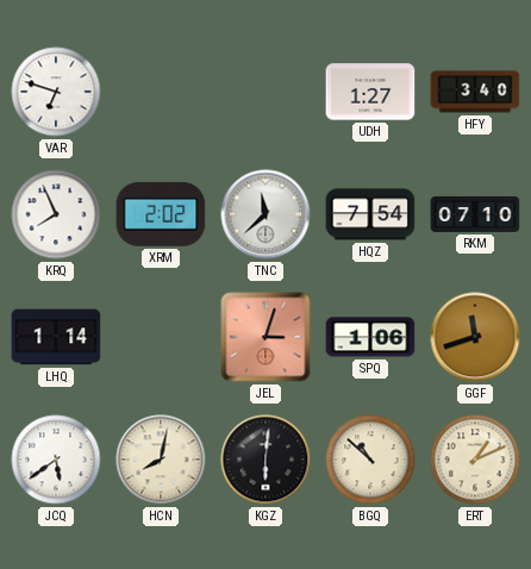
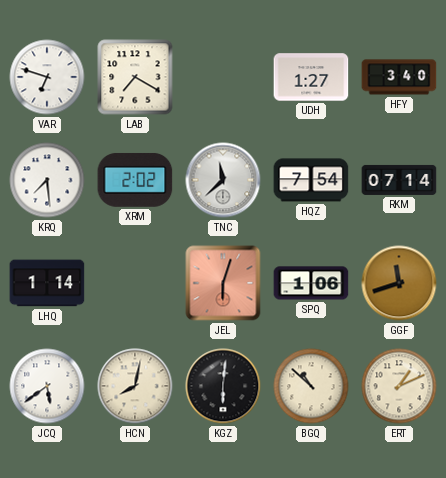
LAB: none -> 7:20
KRQ: 7:56 -> 7:29
RKM: 07:10 -> 07:14
JEL: 3:03 -> 6:03
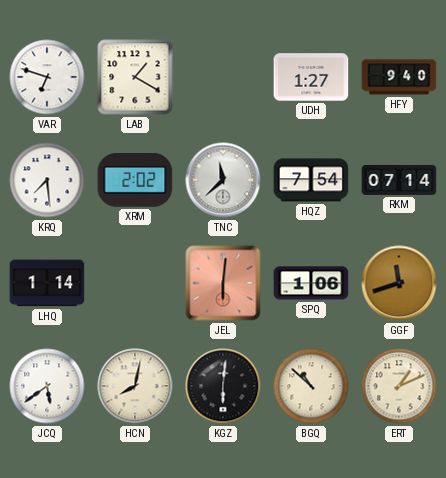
LAB: 7:20 -> 1:20
HFY: 3:40 -> 9:40
JEL: 6:03 -> 6:01
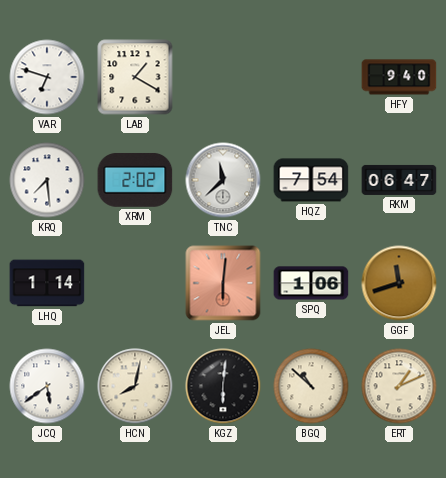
UDH: 1:27 -> none
RKM: 07:14 -> 06:47
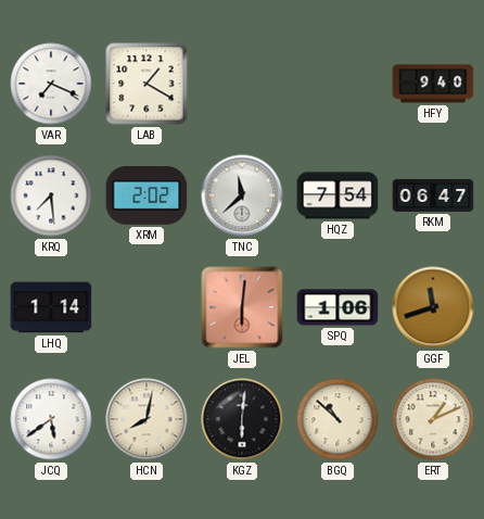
VAR: 6:48 -> 7:19
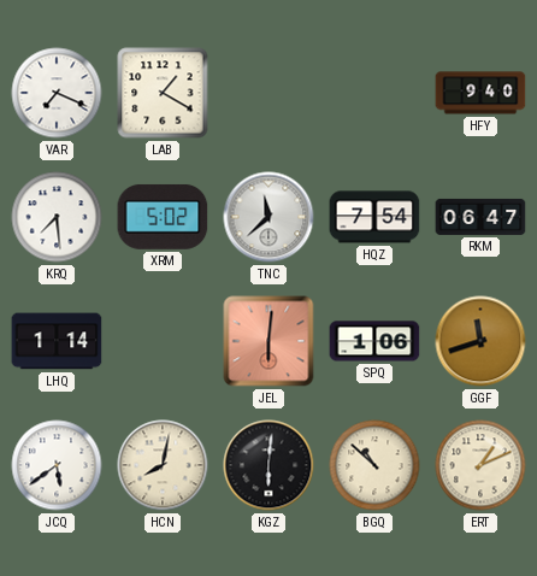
XRM: 2:02 -> 5:02
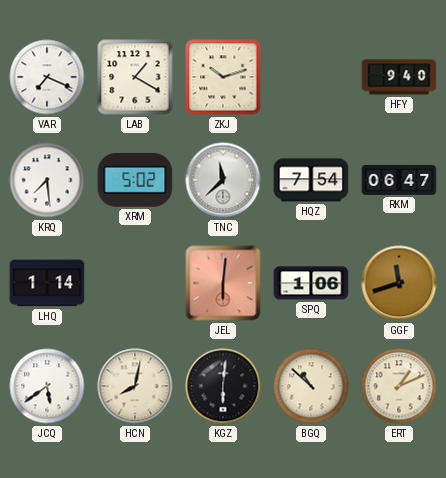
ZKJ: none -> 10:12
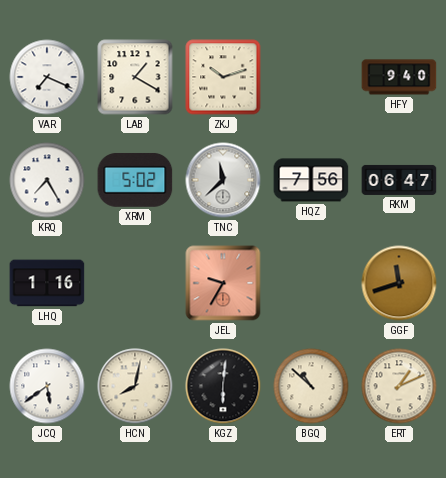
KRQ: 7:29 -> 7:25
HQZ: 7:54 -> 7:56
LHQ: 1:14 -> 1:16
JEL: 6:01 -> 9:35
SPQ: 1:06 -> none
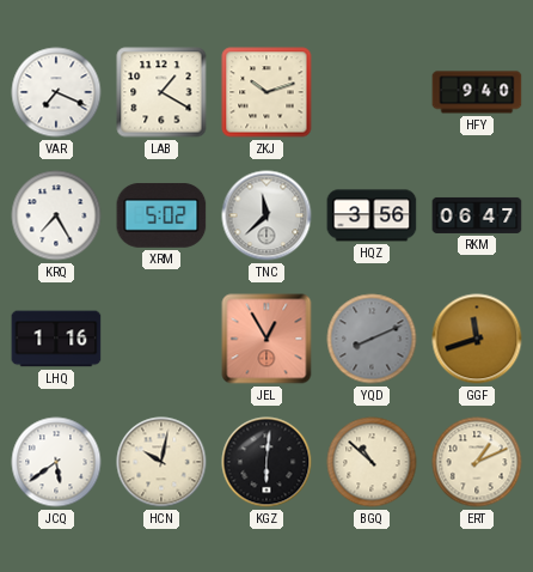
HQZ: 7:56 -> 3:56
JEL: 9:35 -> 12:55
YQD: none -> 8:11
HCN: 8:02 -> 10:02
